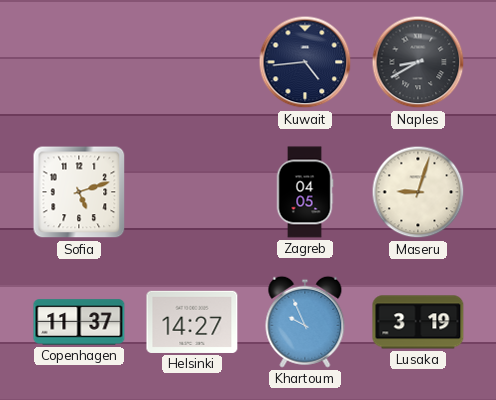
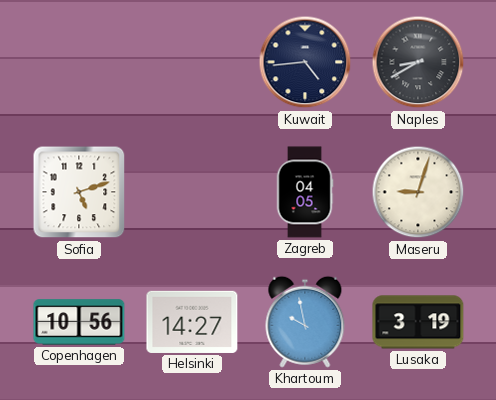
Copenhagen: 11:37 -> 10:56
Khartoum: 9:56 -> 9:58
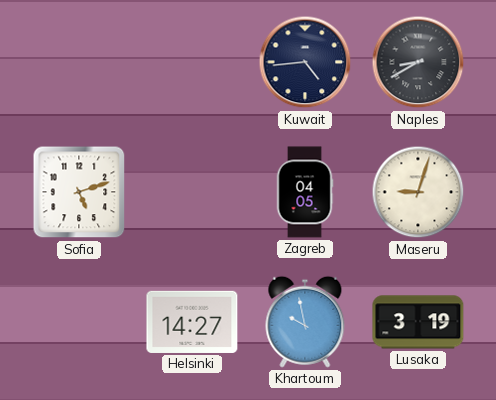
Copenhagen: 10:56 -> none
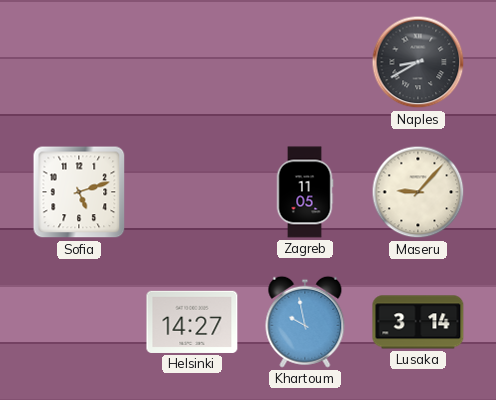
Kuwait: 4:44 -> none
Zagreb: 04:05 -> 11:05
Maseru: 9:03 -> 9:07
Lusaka: 3:19 -> 3:14
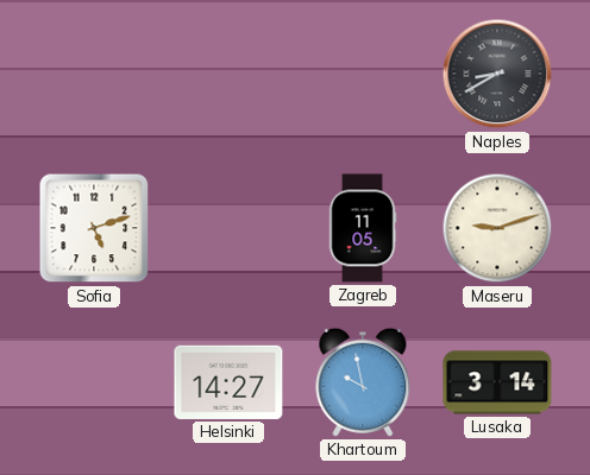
Maseru: 9:07 -> 9:12
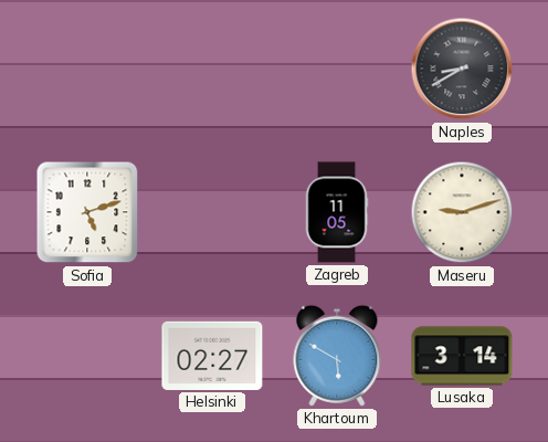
Helsinki: 14:27 -> 02:27
Khartoum: 9:58 -> 5:50
